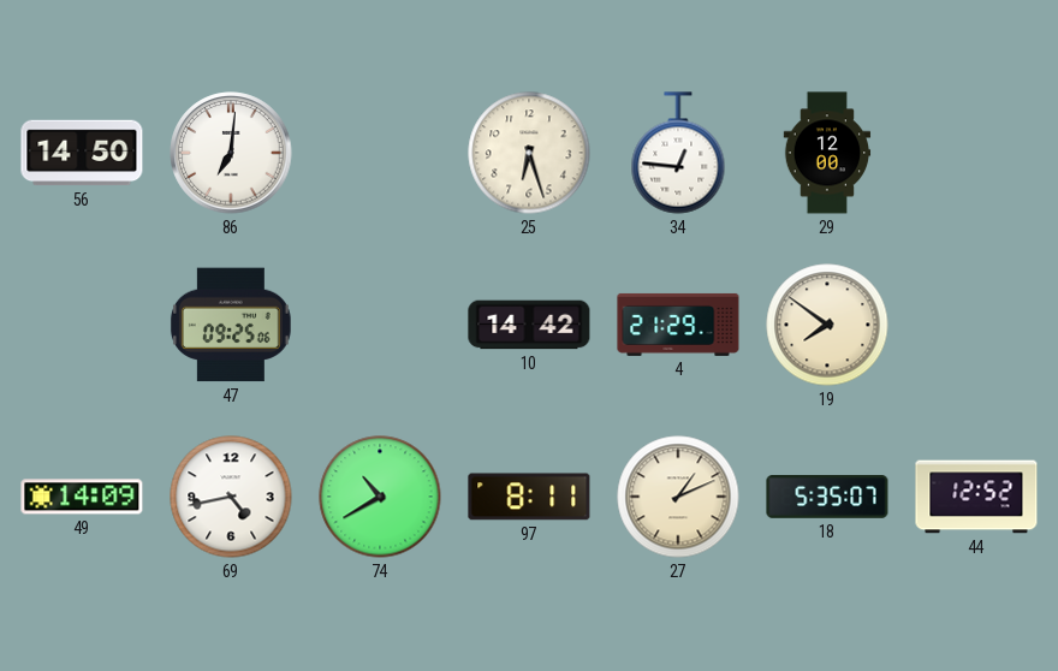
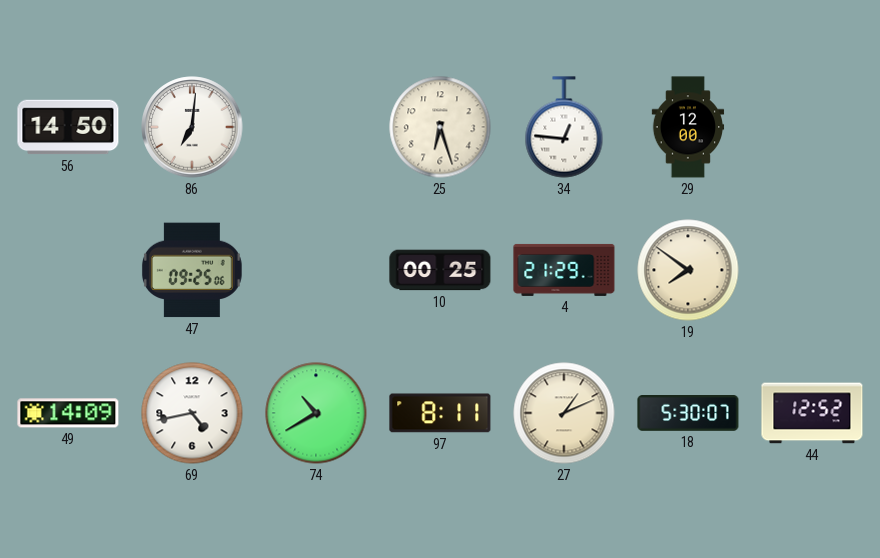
10: 14:42 -> 00:25
18: 5:35 -> 5:30
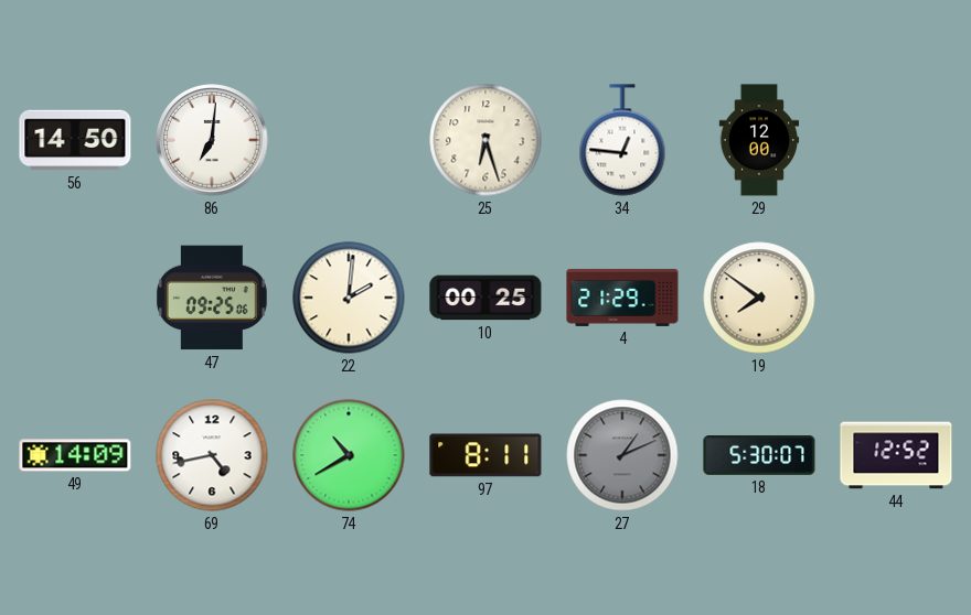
22: none -> 2:01
27 dial: cream -> grey
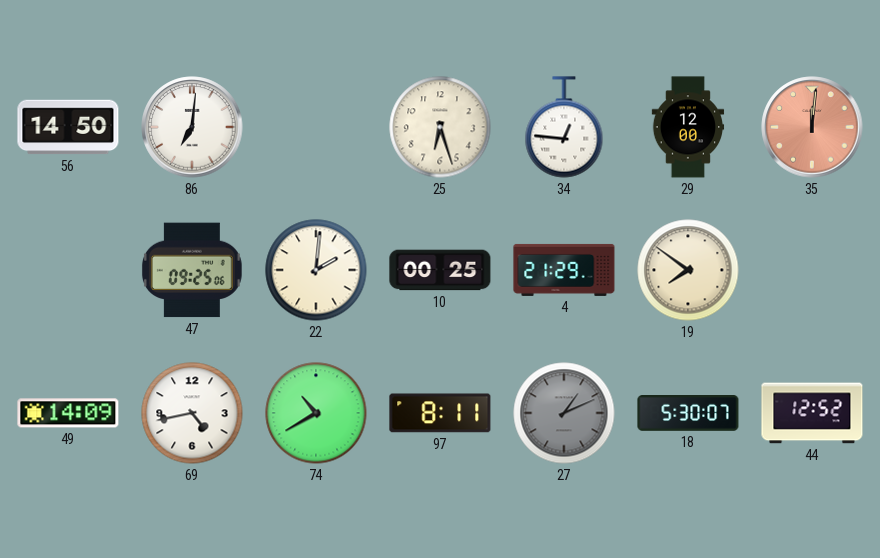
35: none -> 12:01
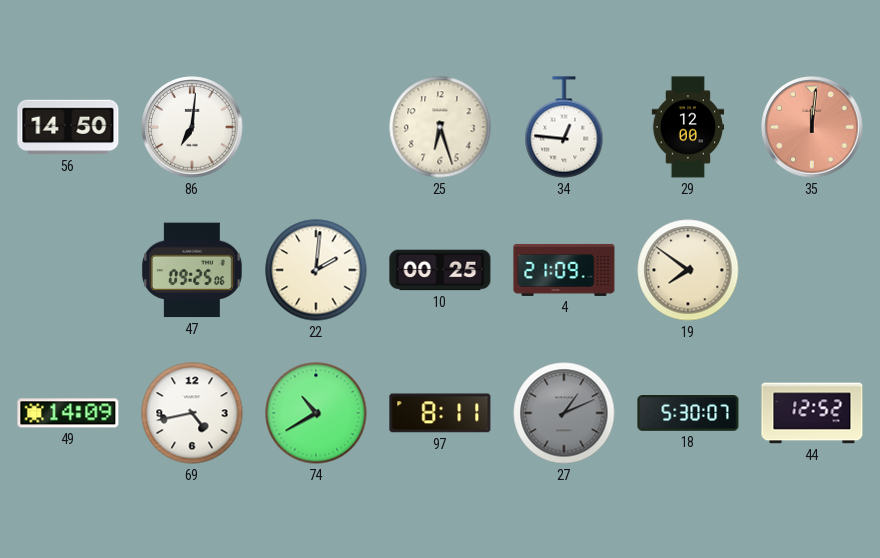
4: 21:29 -> 21:09
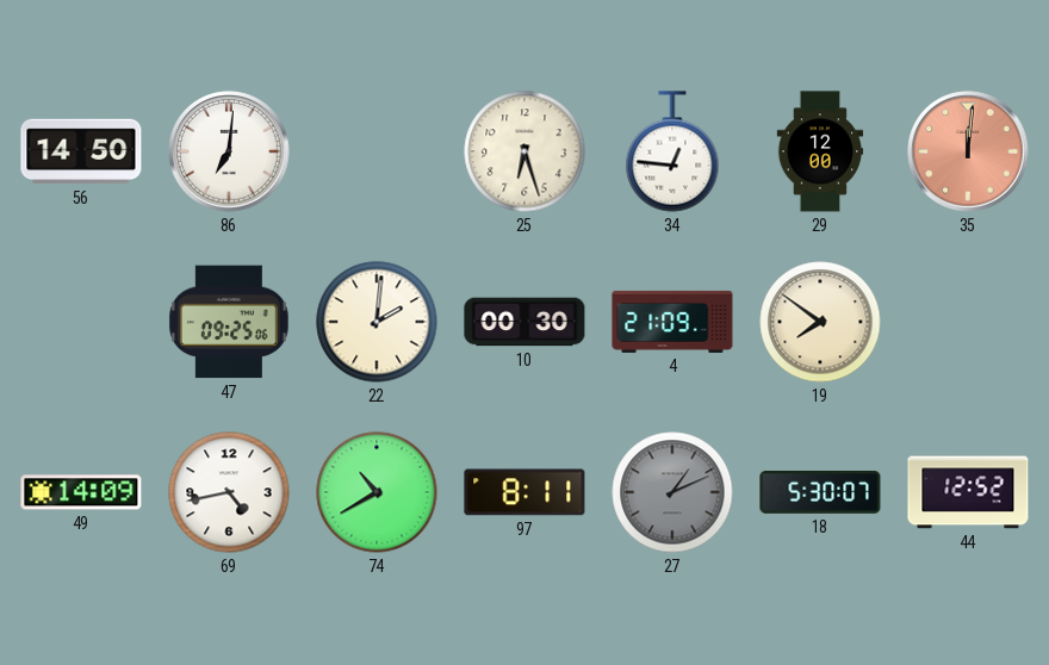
10: 00:25 -> 00:30
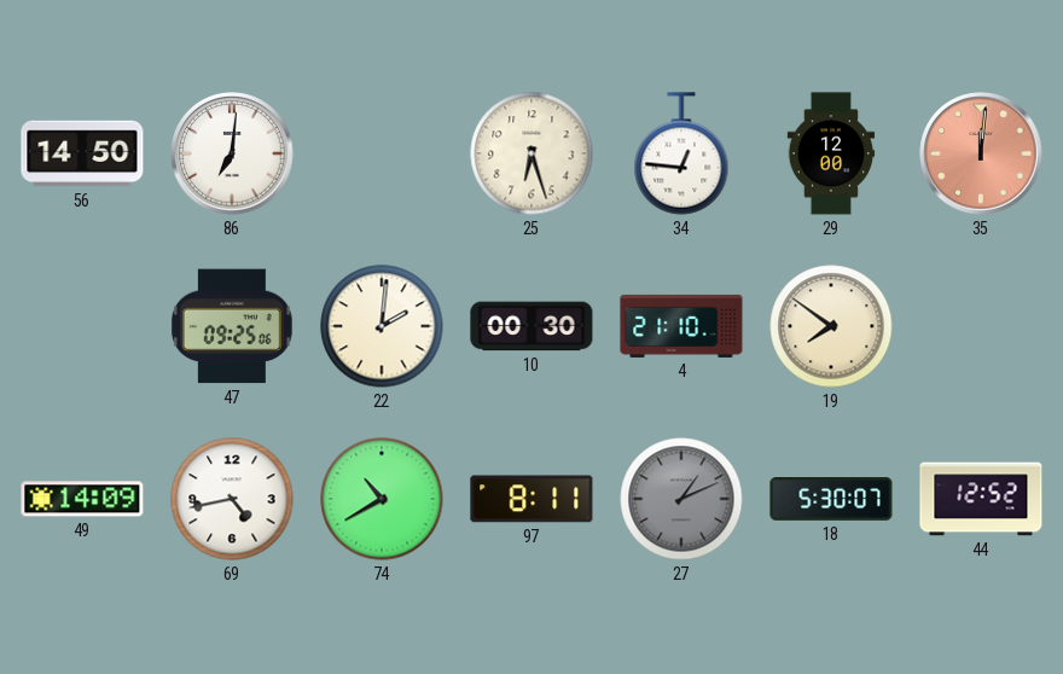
4: 21:09 -> 21:10
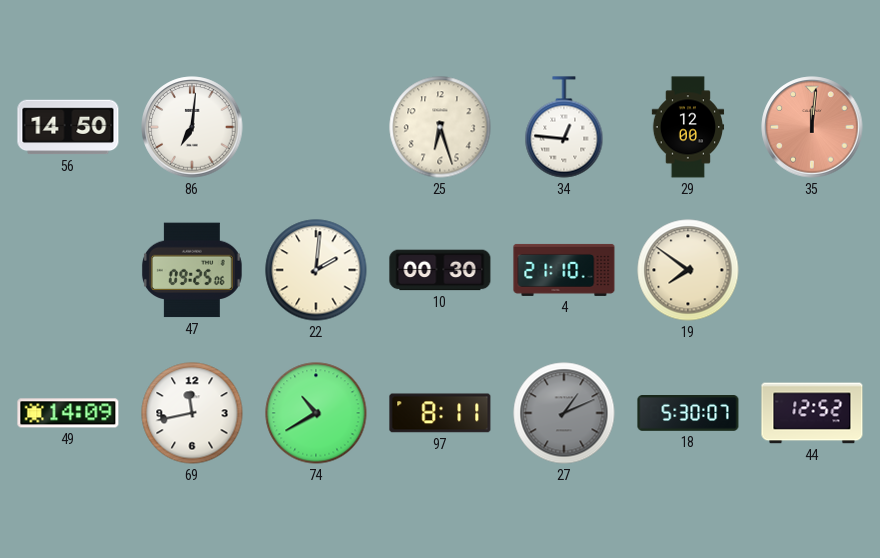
69: 4:43 -> 11:43
